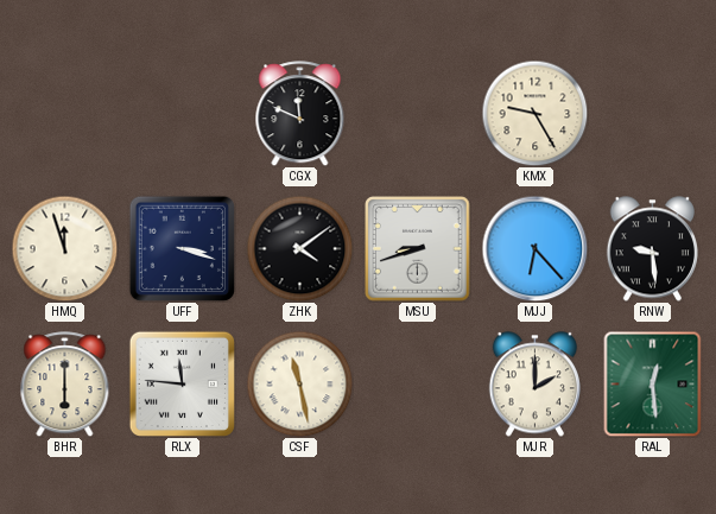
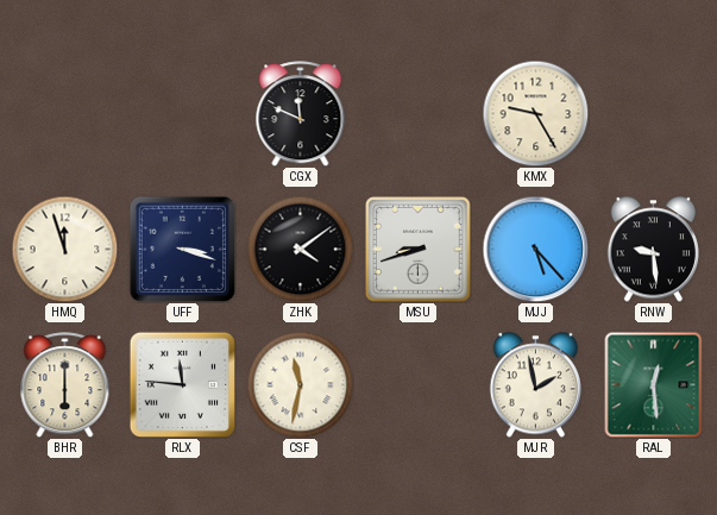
MJJ: 6:23 -> 5:23
CSF: 11:28 -> 11:32
MJR: 2:00 -> 1:58
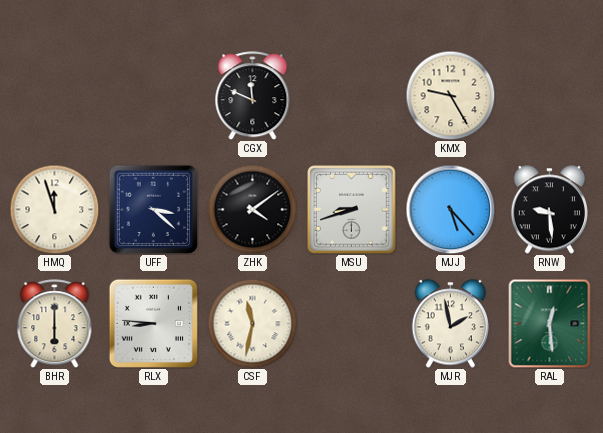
UFF: 3:18 -> 3:22
RLX: 11:46 -> 8:46
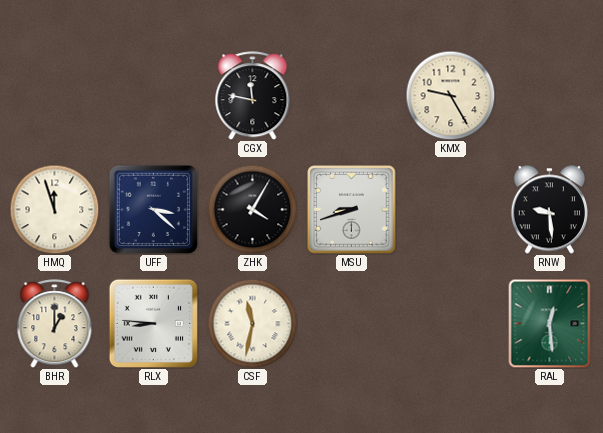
CGX: 11:49 -> 11:47
ZHK: 4:09 -> 4:05
MJJ: 5:23 -> none
BHR: 6:00 -> 1:00
MJR: 1:58 -> none
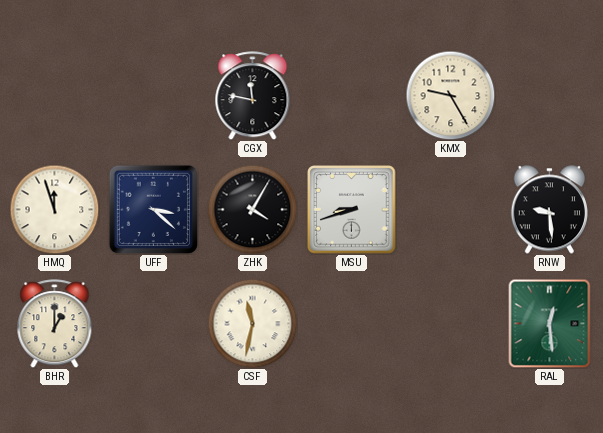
RLX: 8:46 -> none
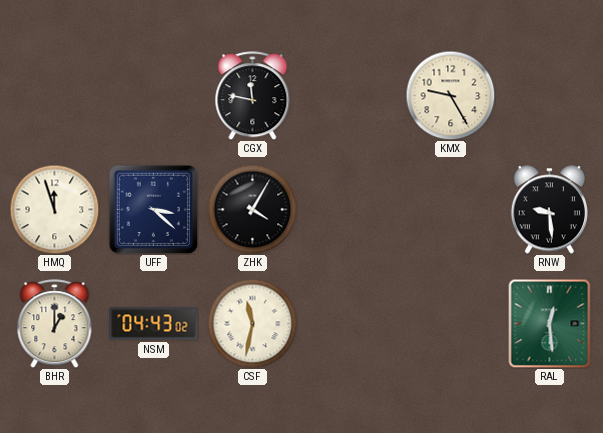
MSU: 8:42 -> none
NSM: none -> 04:43
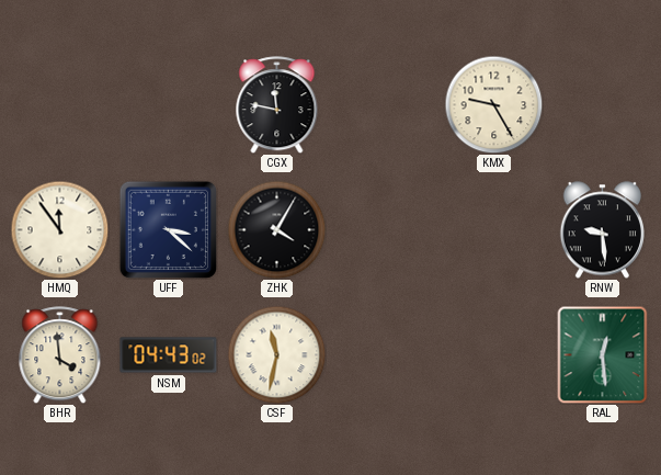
HMQ: 11:57 -> 11:54
BHR: 1:00 -> 3:59
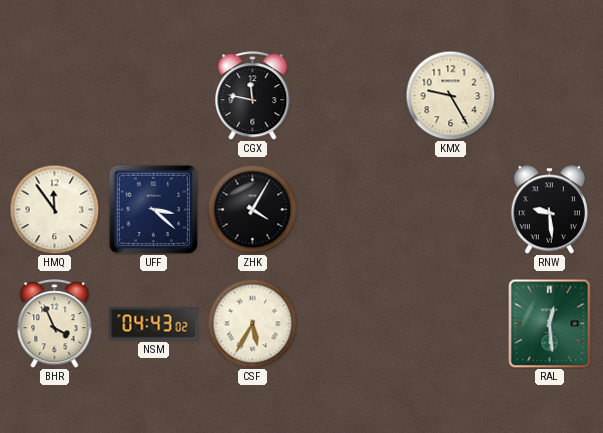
BHR: 3:59 -> 3:56
CSF: 11:32 -> 5:35
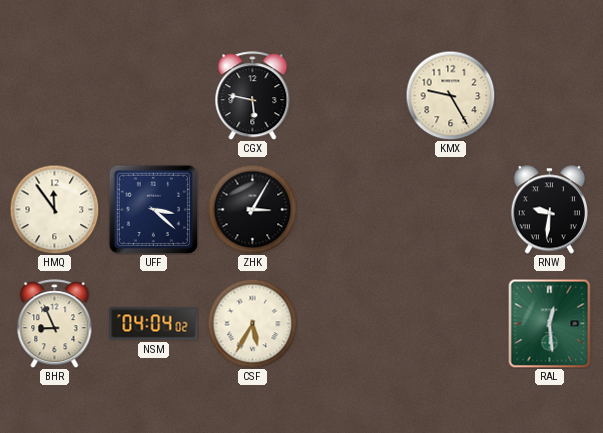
CGX: 11:47 -> 5:47
ZHK: 4:05 -> 3:05
RNW: 9:29 -> 9:31
BHR: 3:56 -> 8:56
NSM: 04:43 -> 04:04
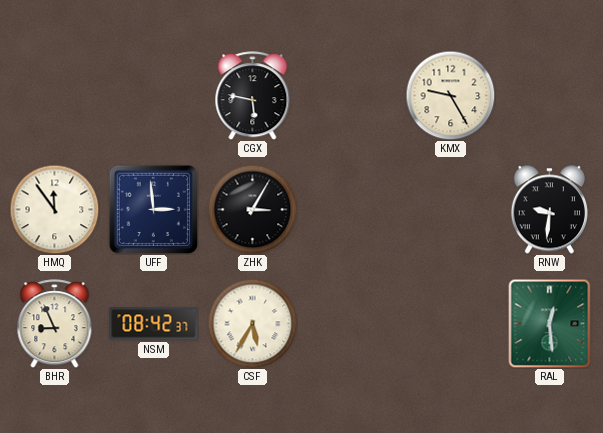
UFF: 3:22 -> 2:59
NSM: 04:04 -> 08:42
